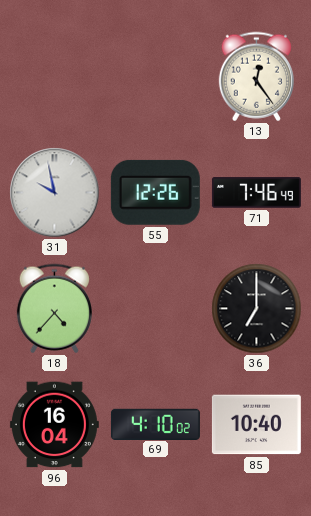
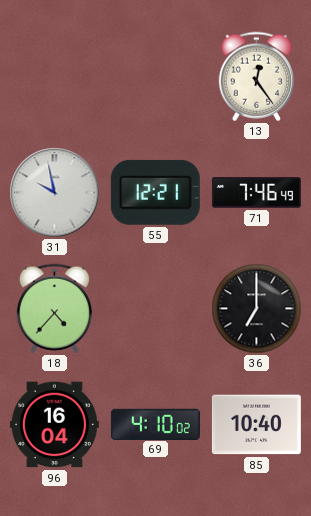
55: 12:26 -> 12:21
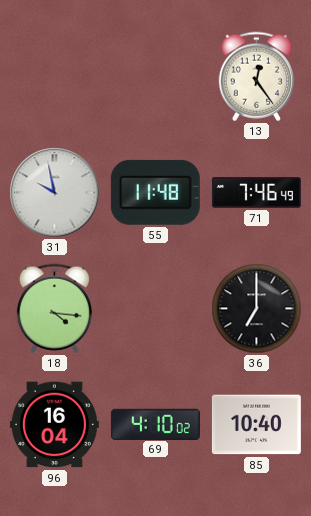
55: 12:21 -> 11:48
18: 4:37 -> 4:16
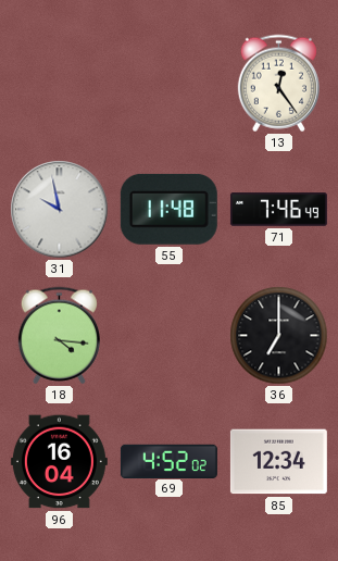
69: 4:10 -> 4:52
85: 10:40 -> 12:34
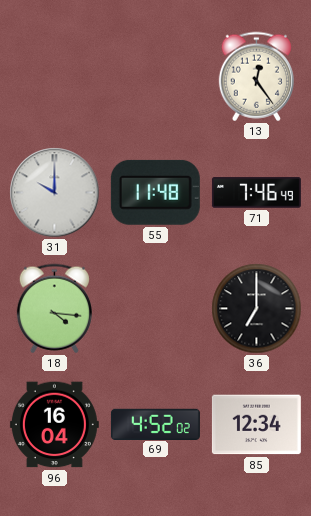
31: 9:58 -> 10:00
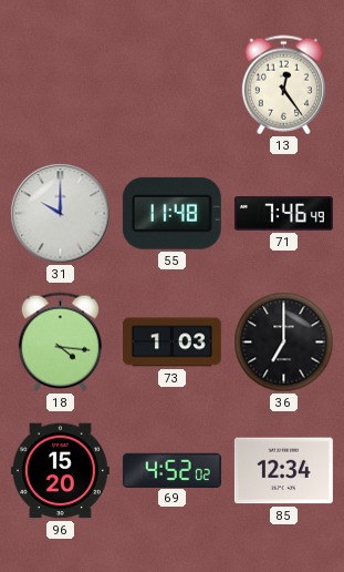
73: none -> 1:03
96: 16:04 -> 15:20
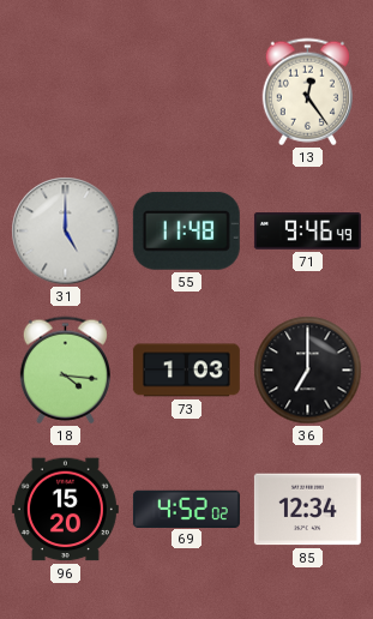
31: 10:00 -> 5:00
71: 7:46 -> 9:46
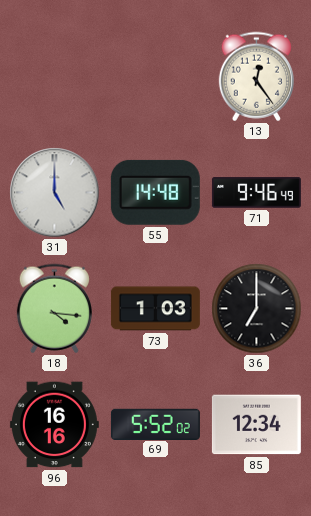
55: 11:48 -> 14:48
96: 15:20 -> 16:16
69: 4:52 -> 5:52
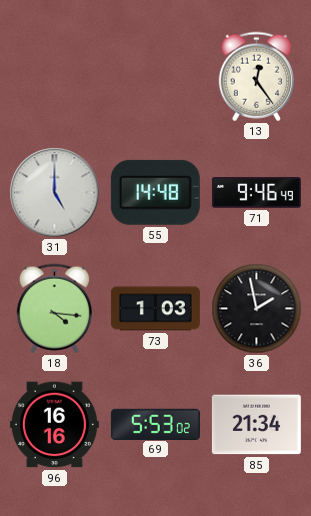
36: 7:00 -> 1:58
69: 5:52 -> 5:53
85: 12:34 -> 21:34
